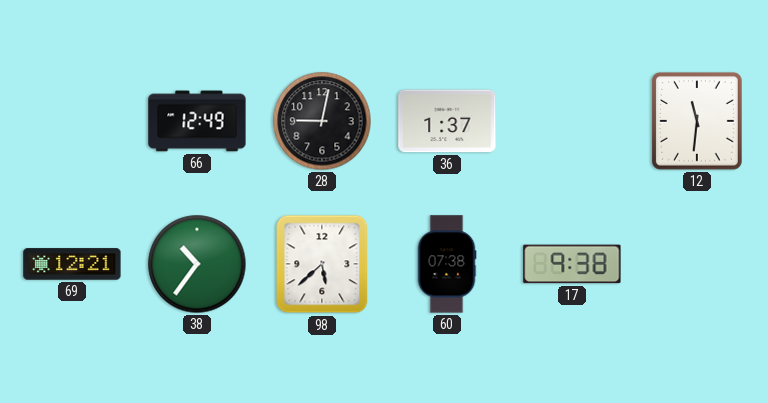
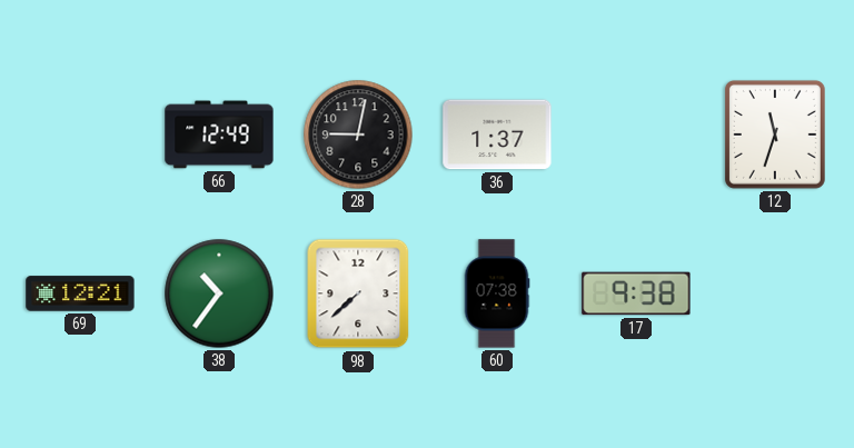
12: 11:31 -> 11:33
98: 5:38 -> 7:38
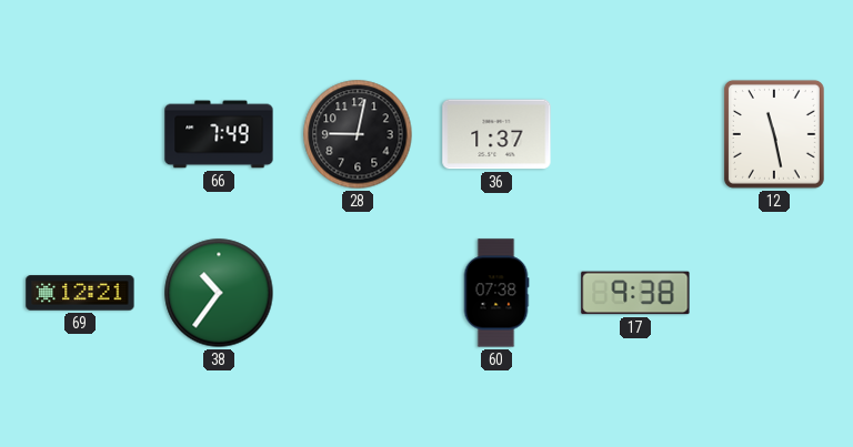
66: 12:49 -> 7:49
12: 11:33 -> 11:28
98: 7:38 -> none
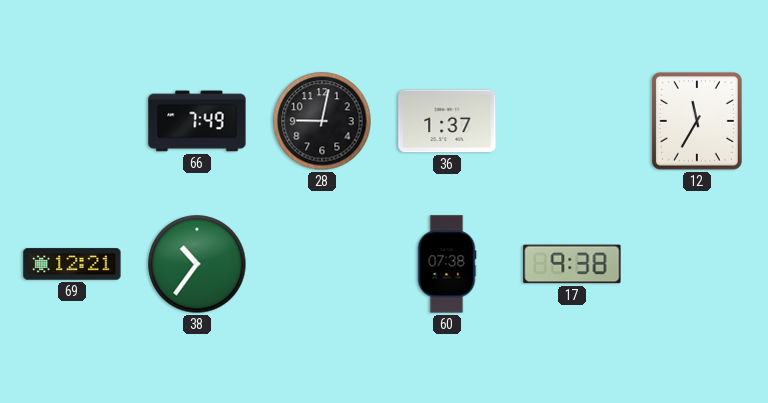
12: 11:28 -> 11:35
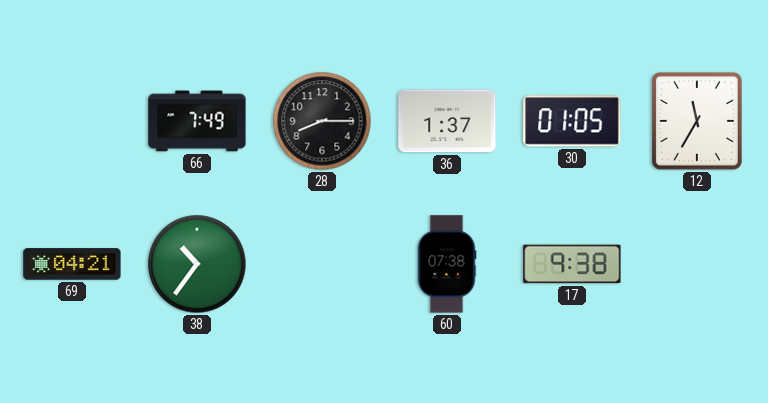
28: 9:02 -> 8:15
30: none -> 01:05
69: 12:21 -> 04:21
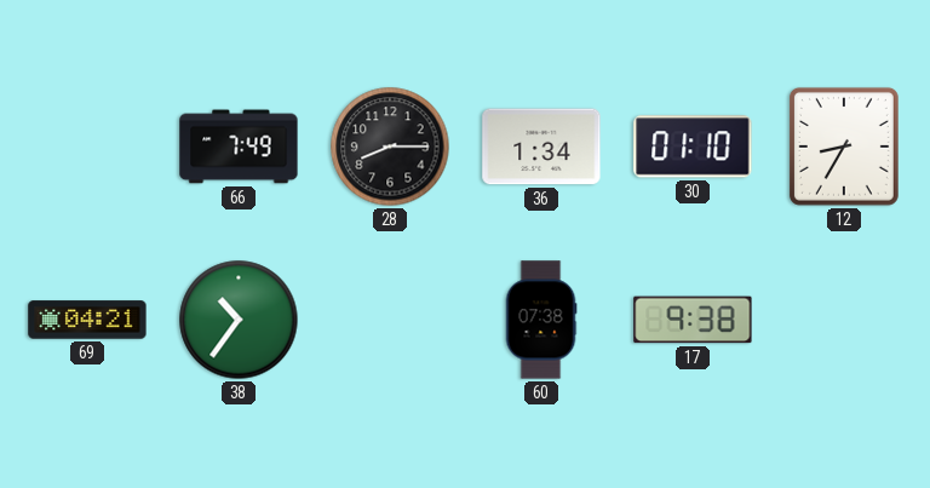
36: 1:37 -> 1:34
30: 01:05 -> 01:10
12: 11:35 -> 8:35
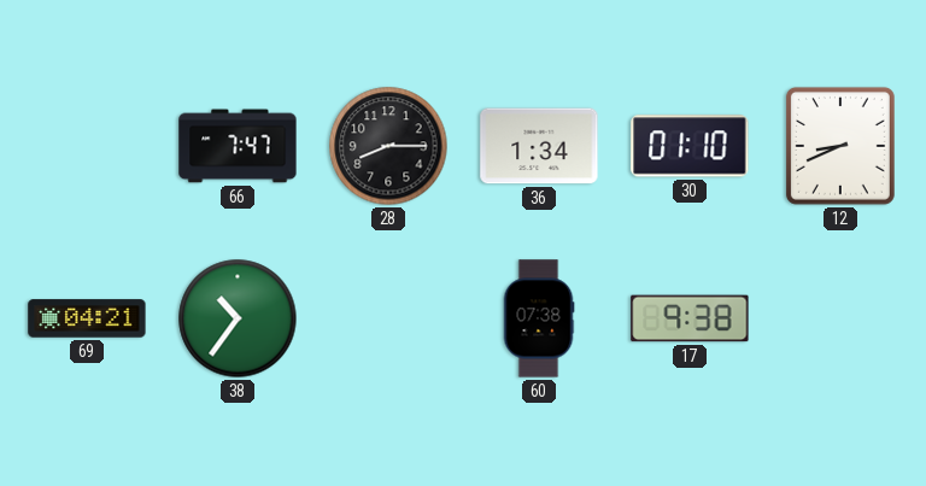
66: 7:49 -> 7:47
12: 8:35 -> 8:41
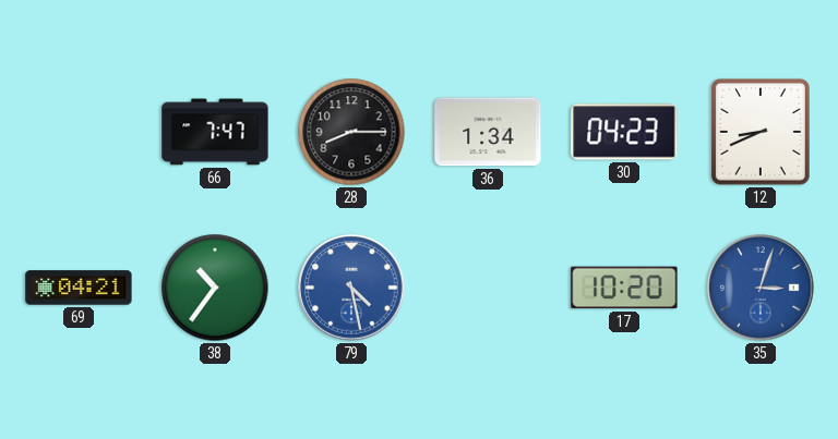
30: 01:10 -> 04:23
79: none -> 4:28
60: 07:38 -> none
17: 9:38 -> 10:20
35: none -> 3:03
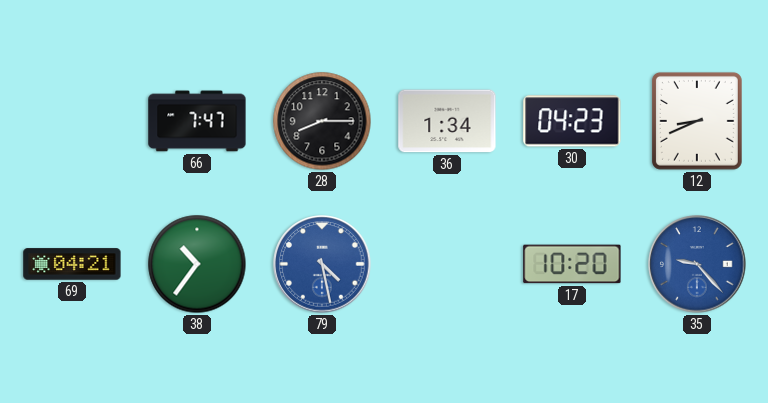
35: 3:03 -> 9:23
